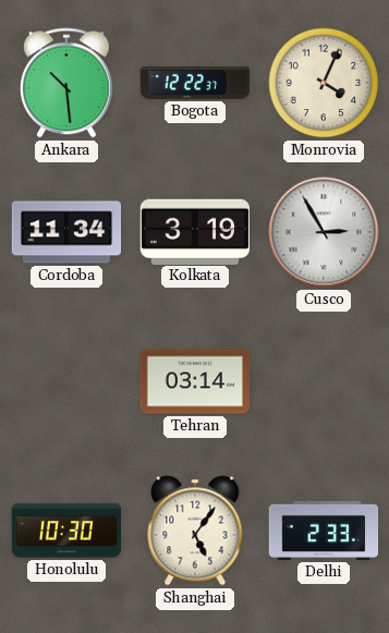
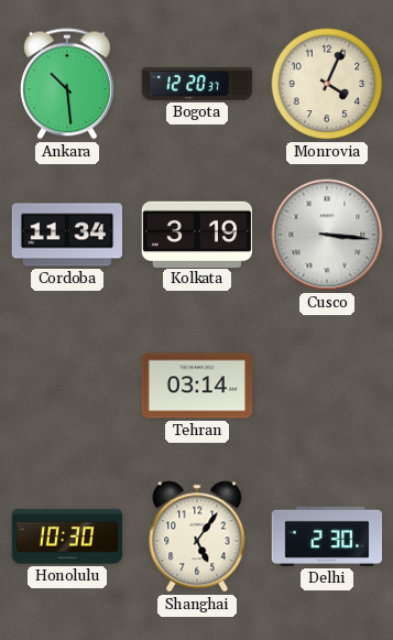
Bogota: 12:22 -> 12:20
Cusco: 2:55 -> 3:16
Delhi: 2:33 -> 2:30
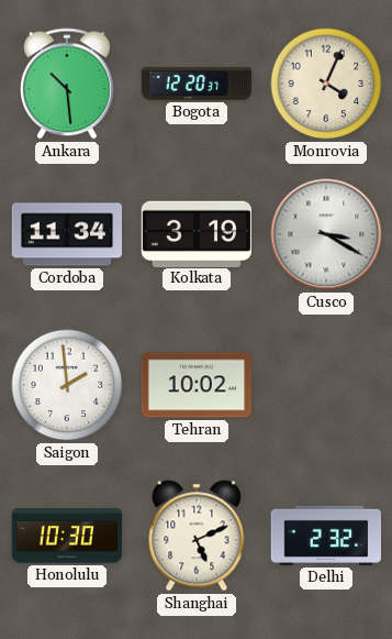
Cusco: 3:16 -> 3:20
Saigon: none -> 1:59
Tehran: 03:14 -> 10:02
Shanghai: 5:06 -> 5:11
Delhi: 2:30 -> 2:32
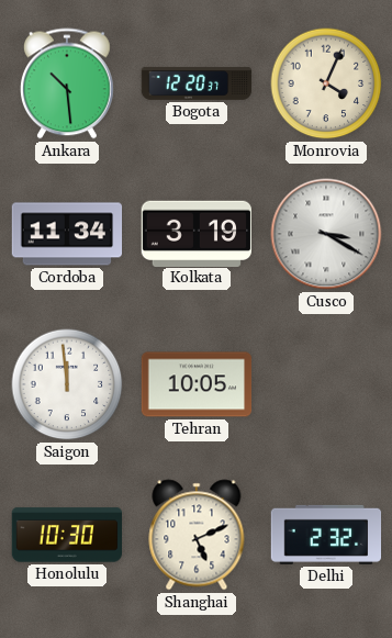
Saigon: 1:59 -> 11:59
Tehran: 10:02 -> 10:05
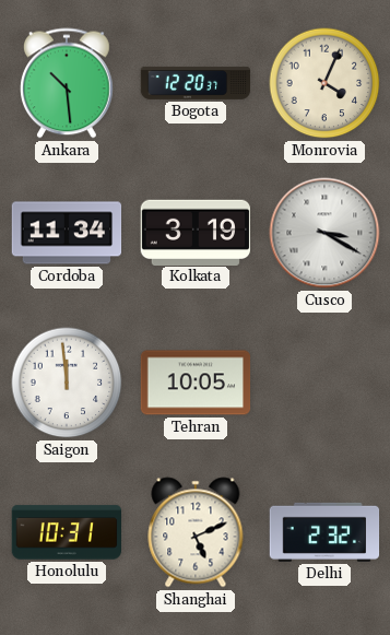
Honolulu: 10:30 -> 10:31
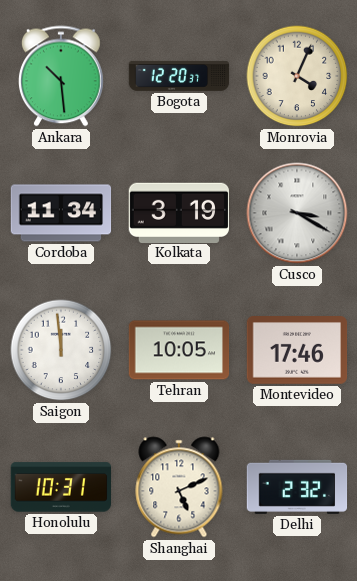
Montevideo: none -> 17:46
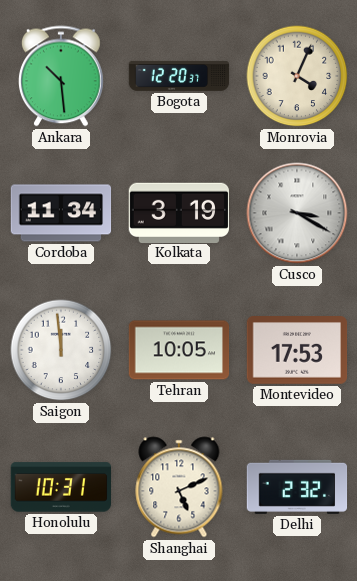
Montevideo: 17:46 -> 17:53
